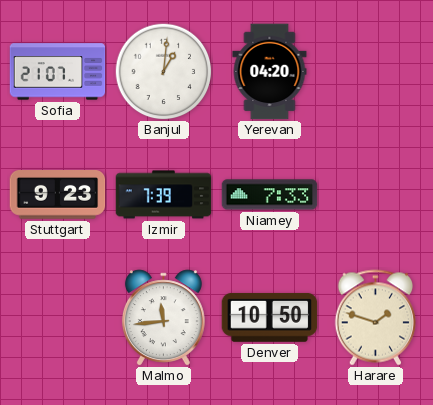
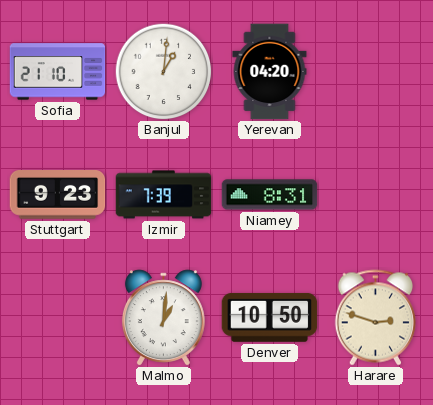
Sofia: 21:07 -> 21:10
Niamey: 7:33 -> 8:31
Malmo: 11:44 -> 1:01
Harare: 1:48 -> 2:48
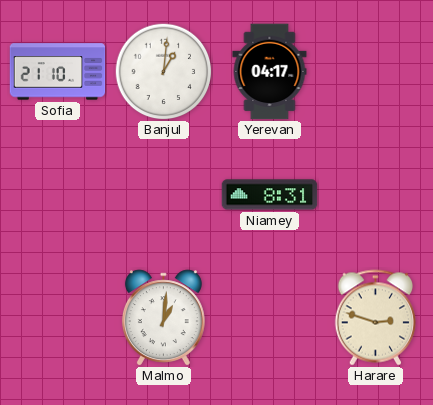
Yerevan: 04:20 -> 04:17
Stuttgart: 9:23 -> none
Izmir: 7:39 -> none
Denver: 10:50 -> none
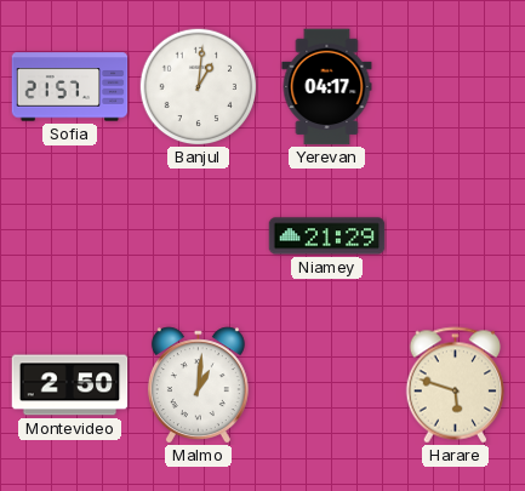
Sofia: 21:10 -> 21:57
Niamey: 8:31 -> 21:29
Montevideo: none -> 2:50
Harare: 2:48 -> 5:48
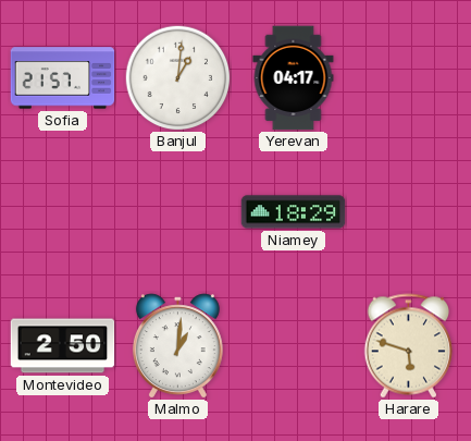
Niamey: 21:29 -> 18:29
